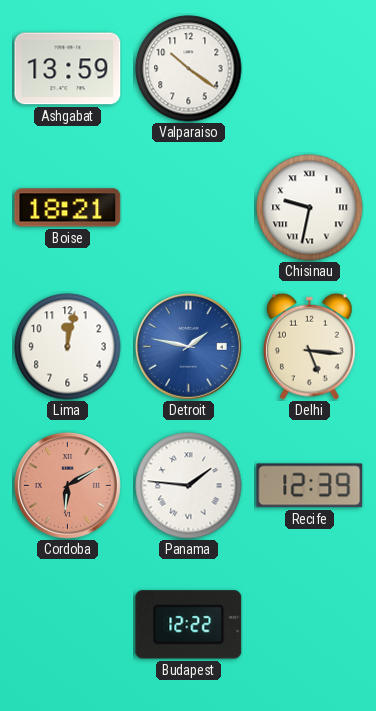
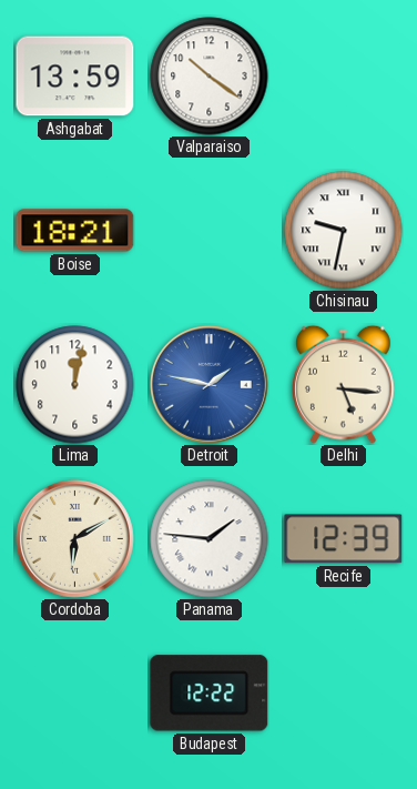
Cordoba dial: salmon -> cream
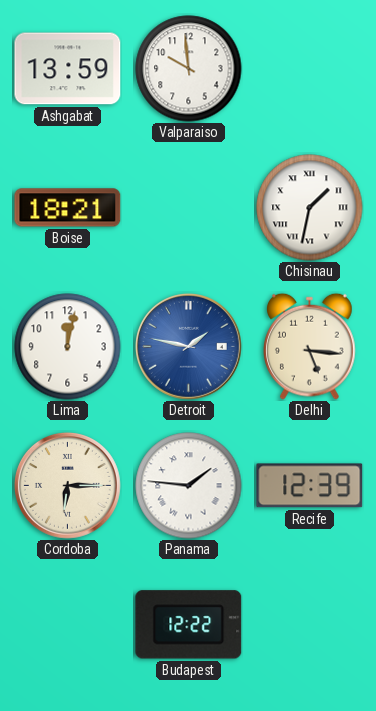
Valparaiso: 10:21 -> 9:59
Chisinau: 9:32 -> 1:32
Cordoba: 6:10 -> 6:15
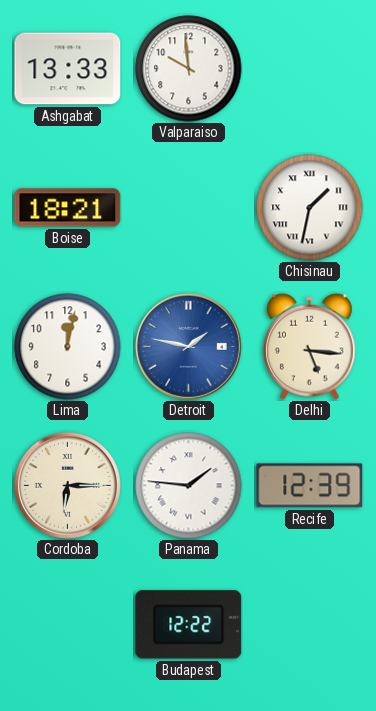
Ashgabat: 13:59 -> 13:33
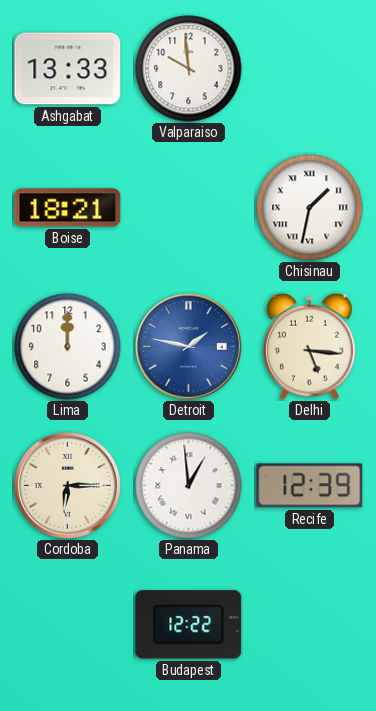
Lima: 12:02 -> 12:00
Panama: 1:46 -> 12:59
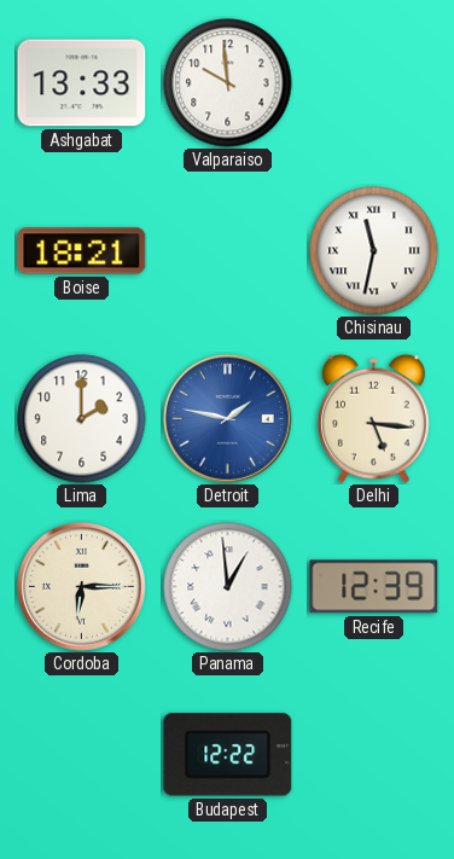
Chisinau: 1:32 -> 11:32
Lima: 12:00 -> 2:00
